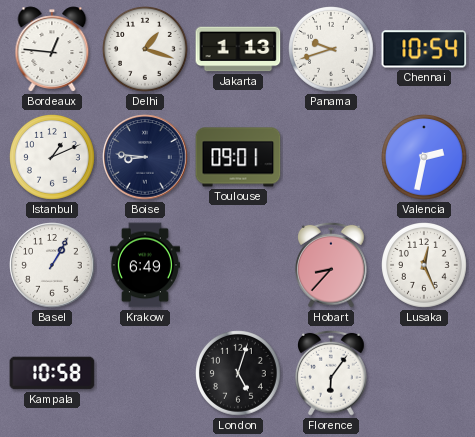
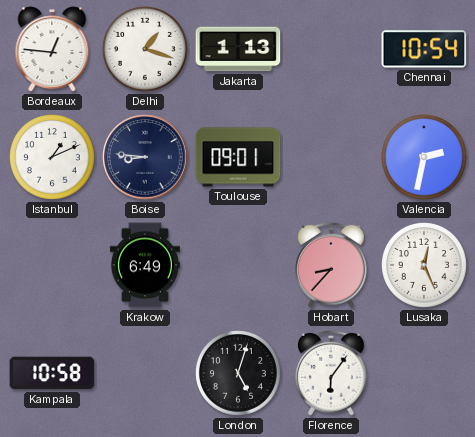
Panama: 9:42 -> none
Basel: 1:05 -> none
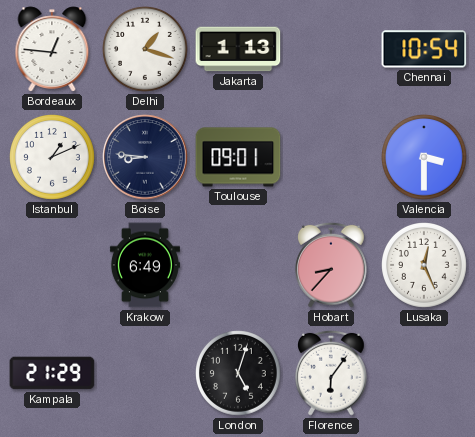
Valencia: 2:32 -> 3:30
Kampala: 10:58 -> 21:29
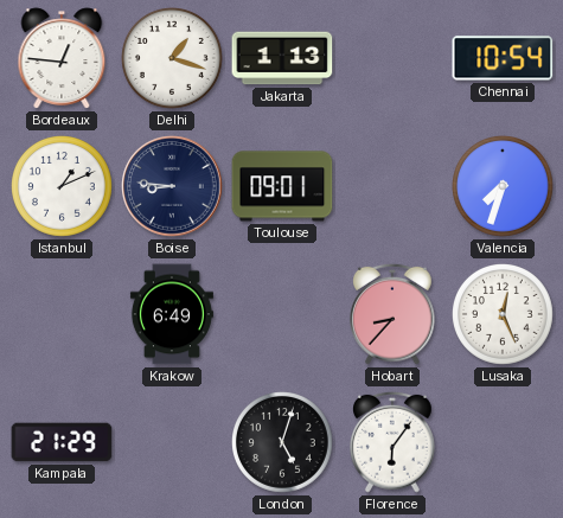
Valencia: 3:30 -> 7:33
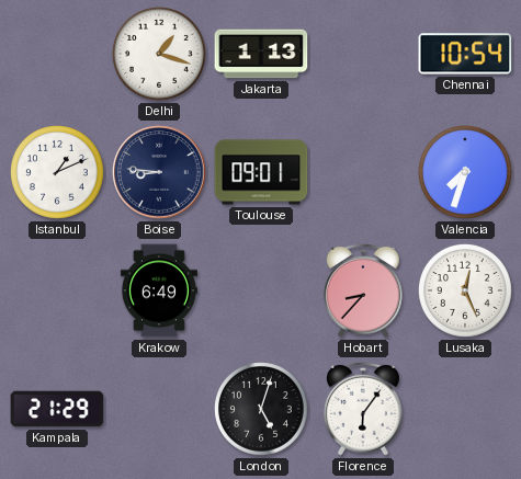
Bordeaux: 12:46 -> none
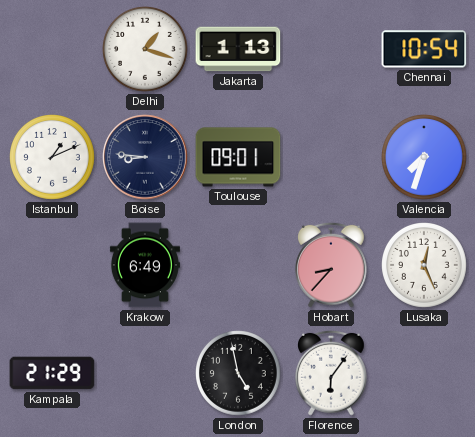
London: 5:03 -> 4:58
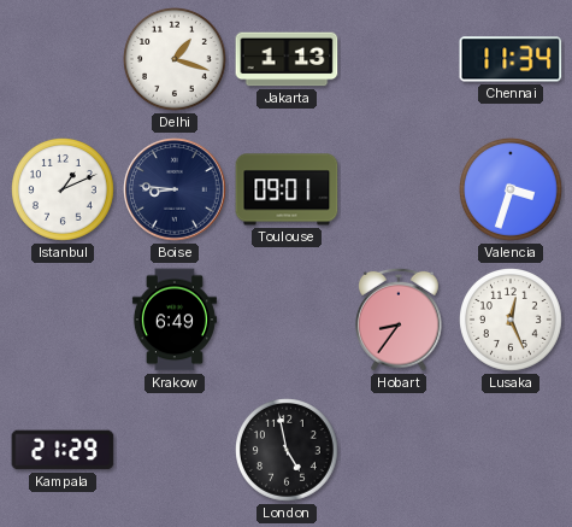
Chennai: 10:54 -> 11:34
Valencia: 7:33 -> 3:33
Hobart: 8:37 -> 8:36
Florence: 6:06 -> none
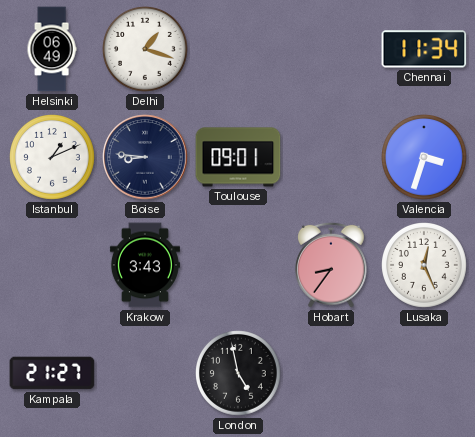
Helsinki: none -> 06:49
Jakarta: 1:13 -> none
Krakow: 6:49 -> 3:43
Kampala: 21:29 -> 21:27
